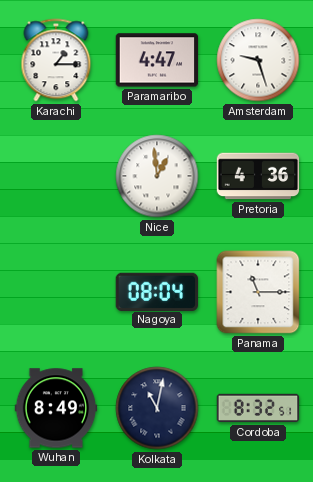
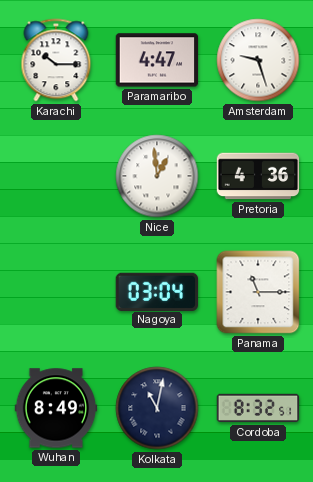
Karachi: 1:15 -> 10:15
Nagoya: 08:04 -> 03:04
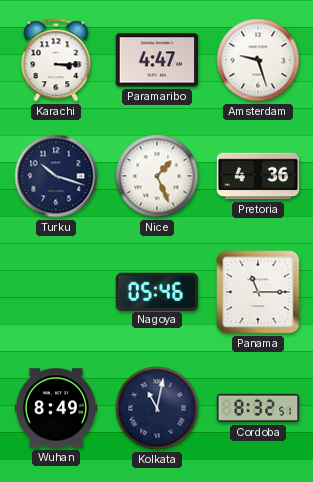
Karachi: 10:15 -> 3:15
Turku: none -> 10:18
Nice: 12:59 -> 1:26
Nagoya: 03:04 -> 05:46
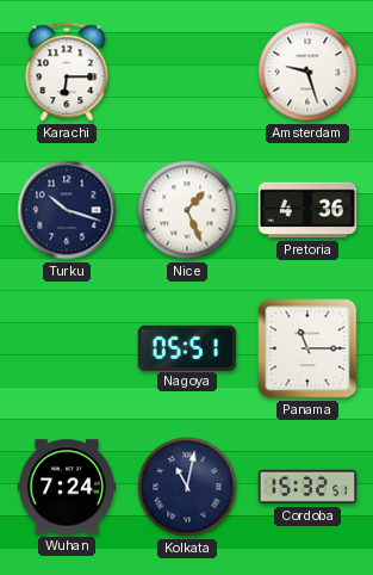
Karachi: 3:15 -> 6:15
Paramaribo: 4:47 -> none
Nagoya: 05:46 -> 05:51
Wuhan: 8:49 -> 7:24
Cordoba: 8:32 -> 15:32
